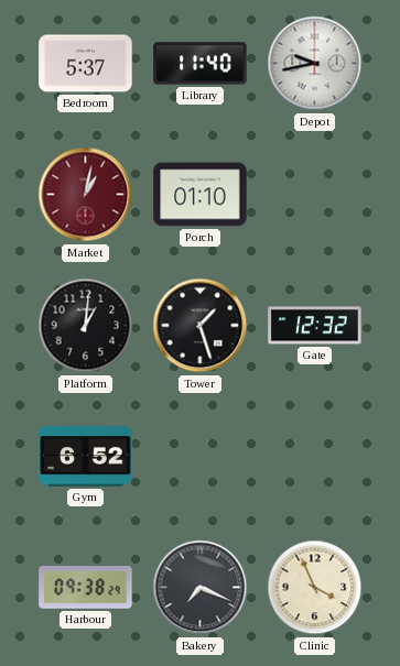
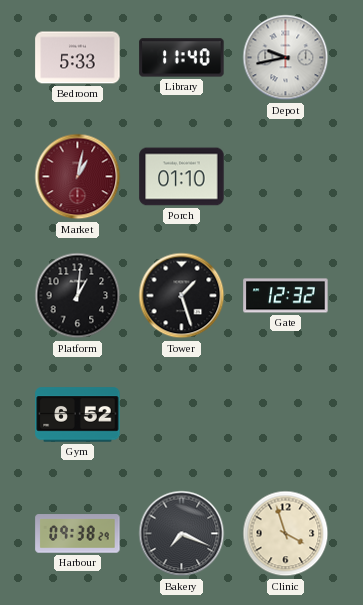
Bedroom: 5:37 -> 5:33
Clinic: 3:56 -> 3:57
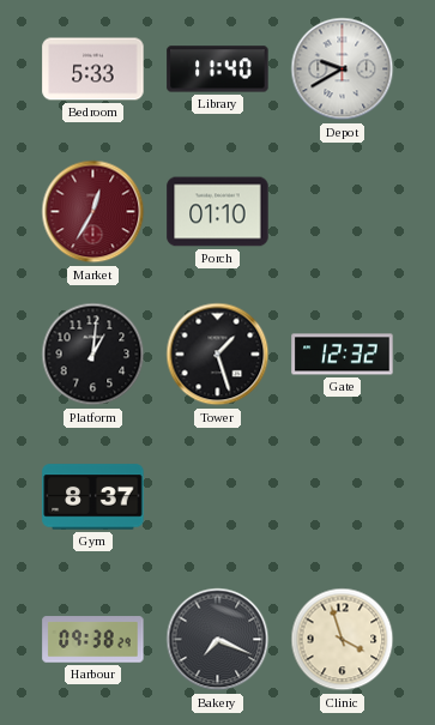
Depot: 9:43 -> 9:40
Market: 1:02 -> 12:35
Gym: 6:52 -> 8:37
